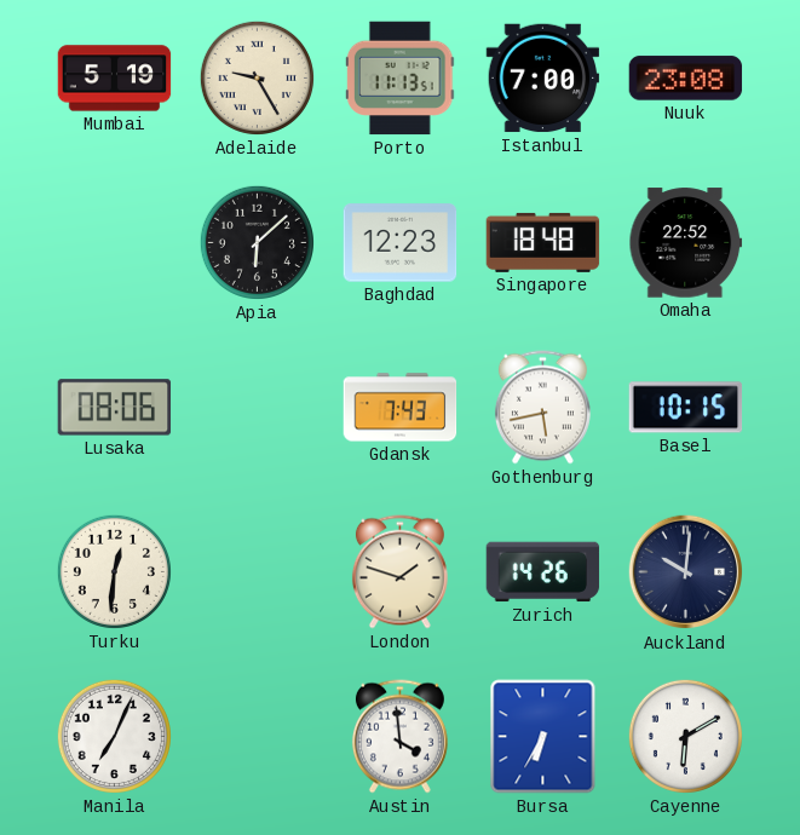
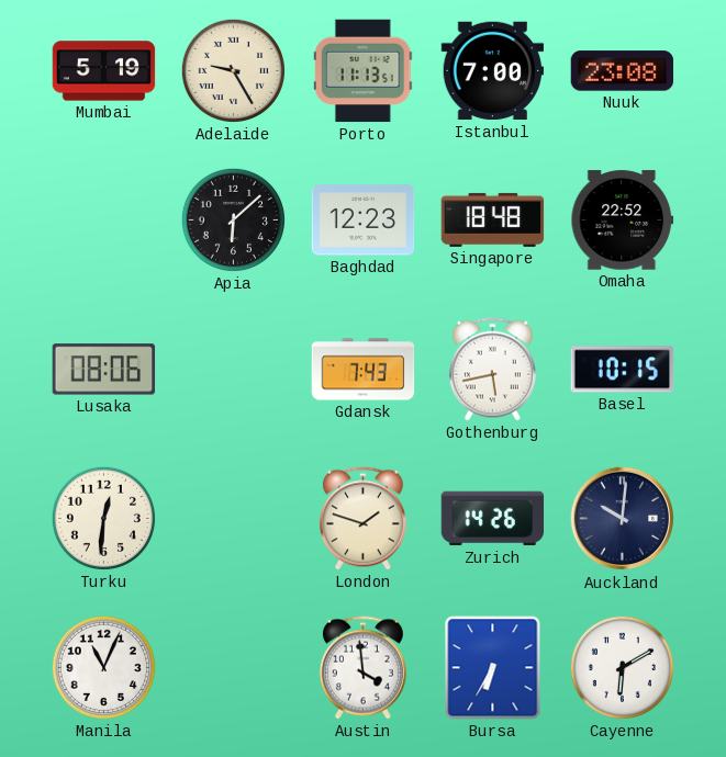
Manila: 7:04 -> 11:04
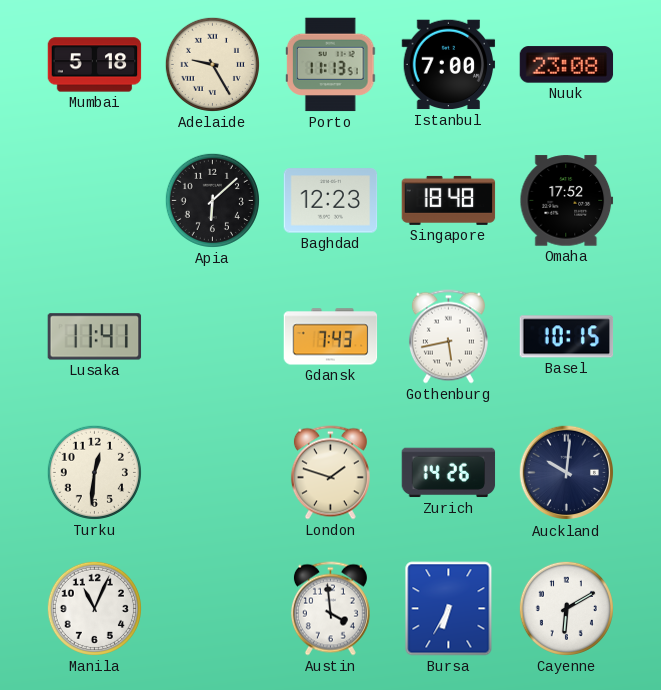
Mumbai: 5:19 -> 5:18
Omaha: 22:52 -> 17:52
Lusaka: 08:06 -> 11:41
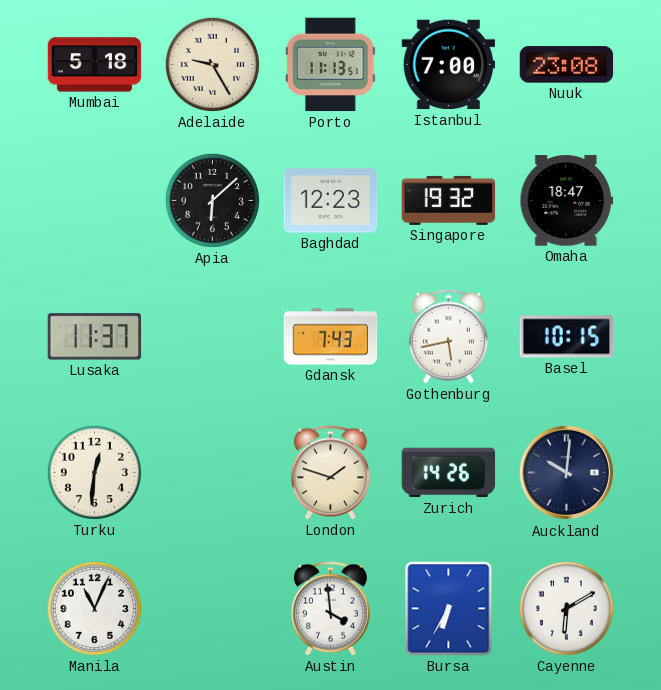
Singapore: 18:48 -> 19:32
Omaha: 17:52 -> 18:47
Lusaka: 11:41 -> 11:37
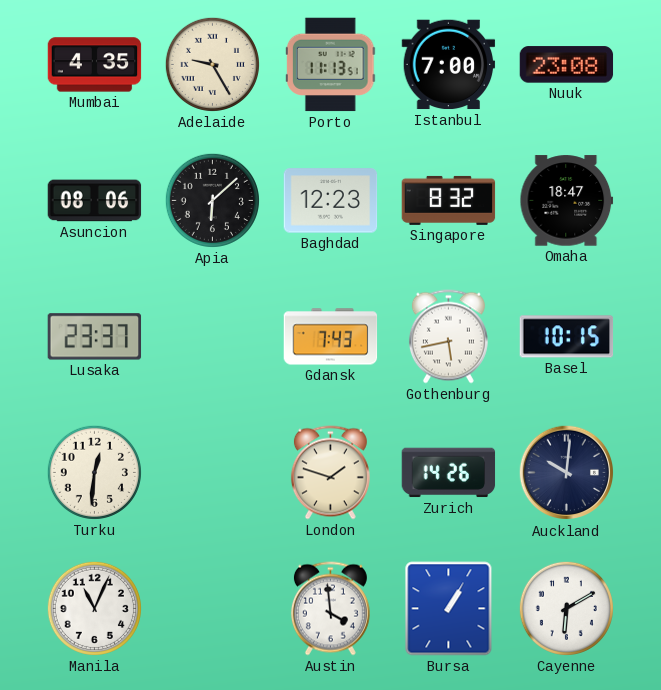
Mumbai: 5:18 -> 4:35
Asuncion: none -> 08:06
Singapore: 19:32 -> 8:32
Lusaka: 11:37 -> 23:37
Bursa: 6:35 -> 1:05
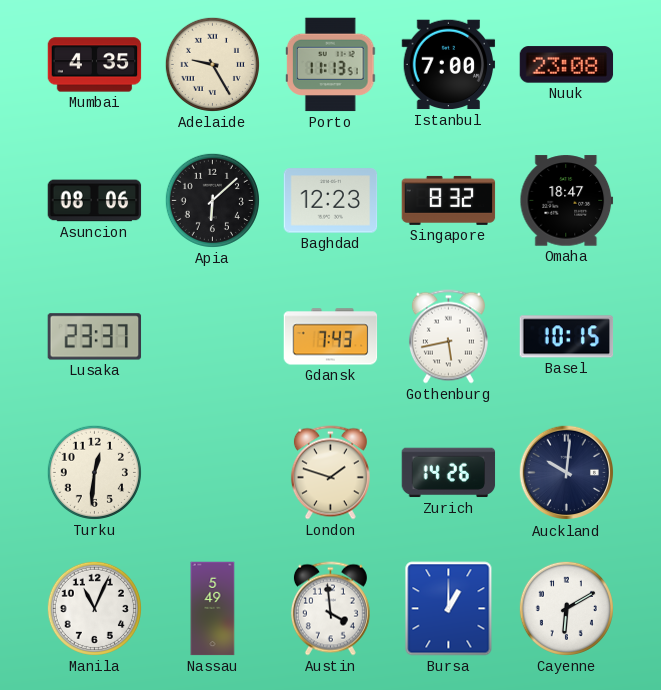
Nassau: none -> 5:49
Bursa: 1:05 -> 1:00
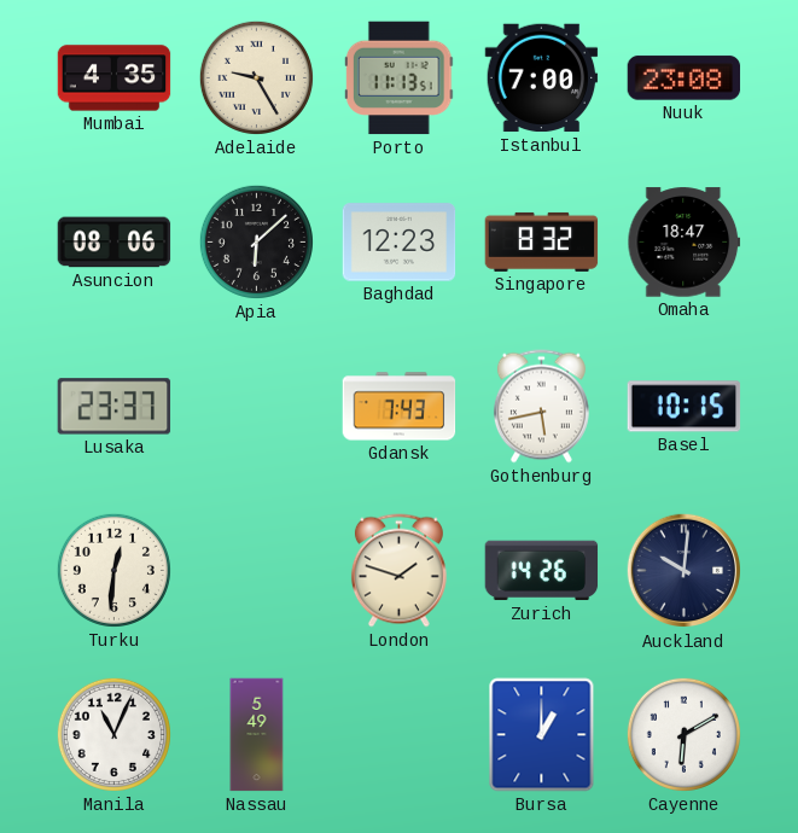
Austin: 3:59 -> none
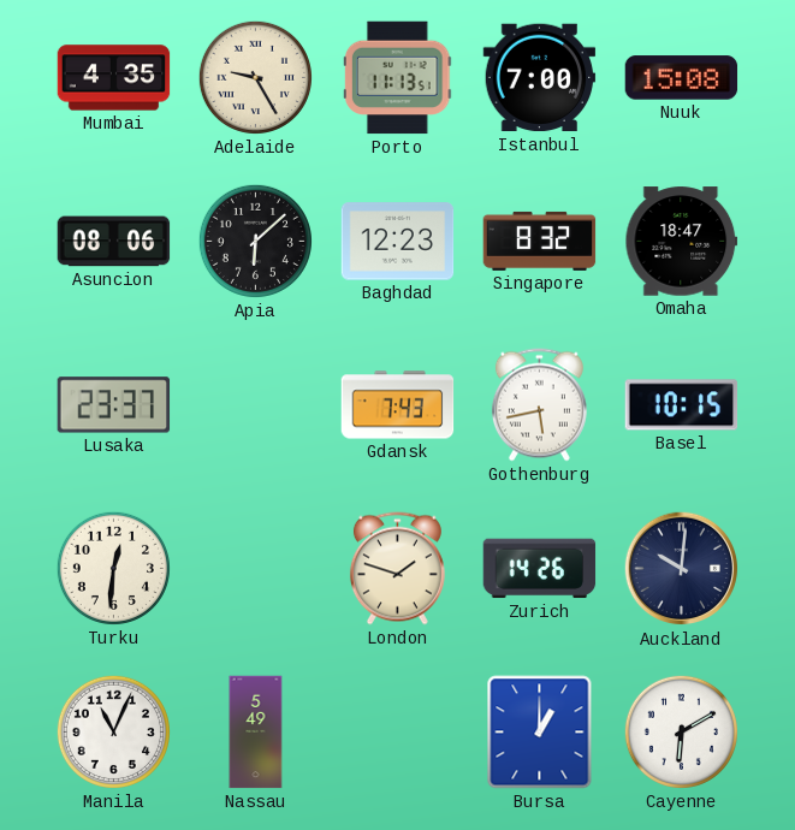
Nuuk: 23:08 -> 15:08
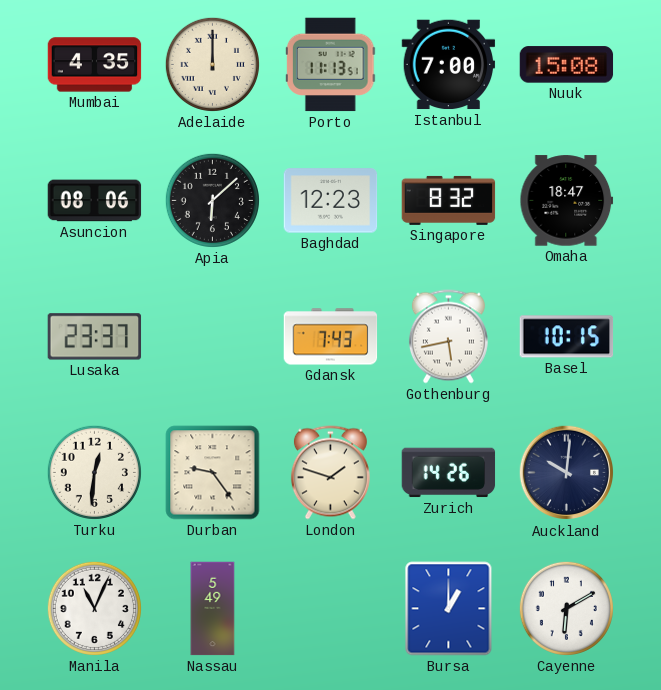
Adelaide: 9:25 -> 12:00
Durban: none -> 9:24
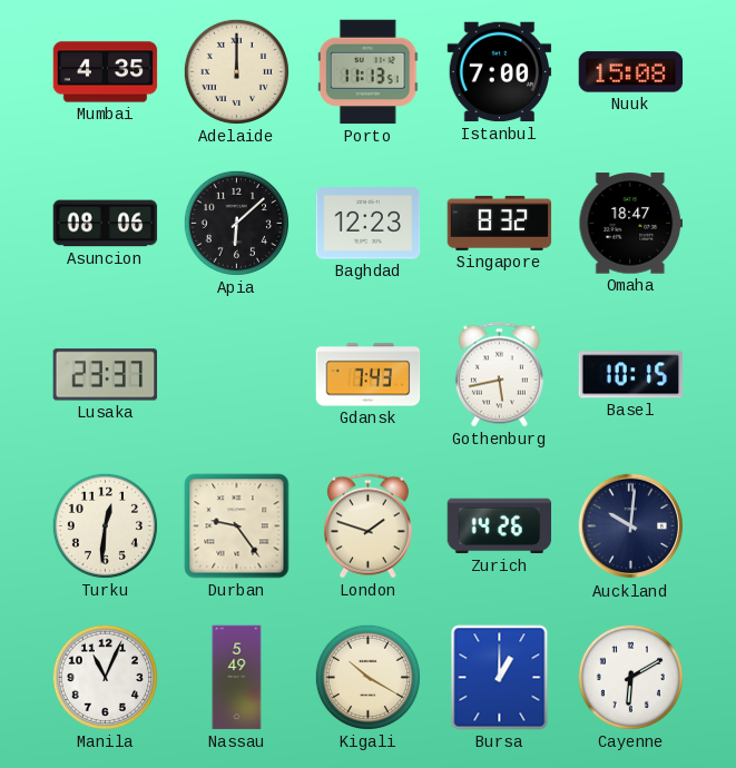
Kigali: none -> 10:20
